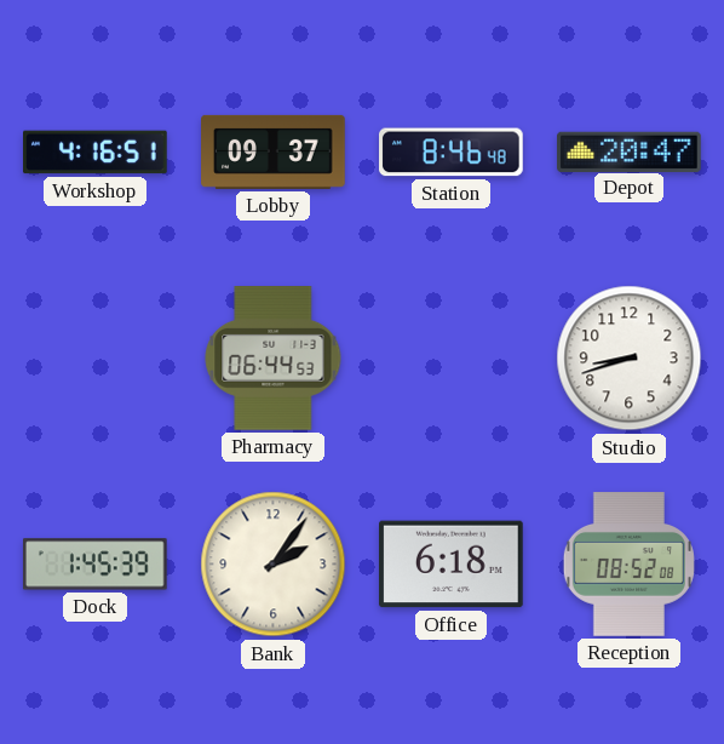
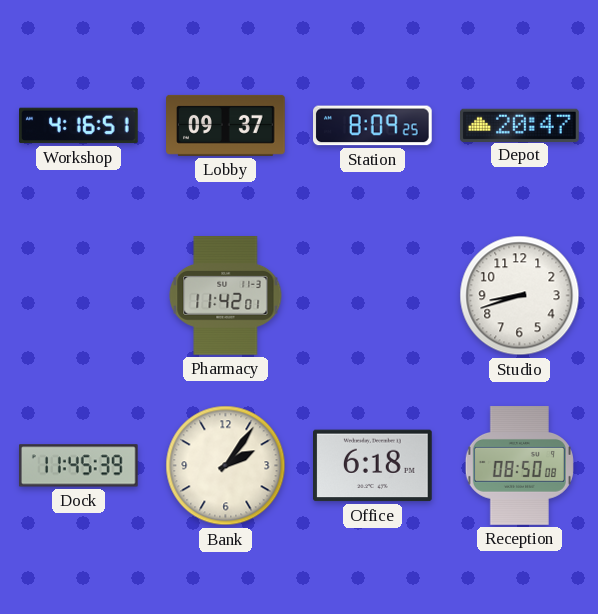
Station: 8:46 -> 8:09
Pharmacy: 06:44 -> 11:42
Dock: 1:45 -> 11:45
Reception: 08:52 -> 08:50
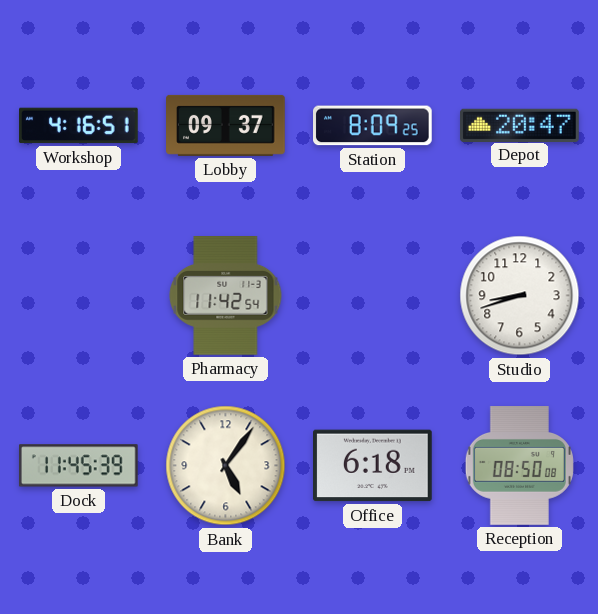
Pharmacy: 11:42:01 -> 11:42:54
Bank: 2:06 -> 5:06
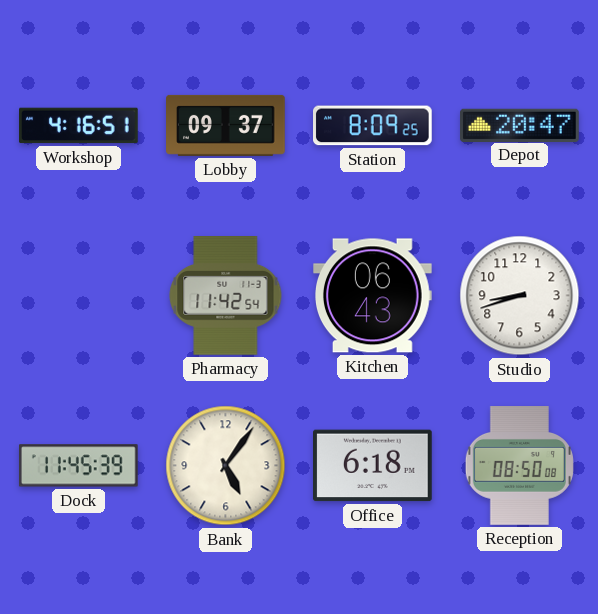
Kitchen: none -> 06:43
